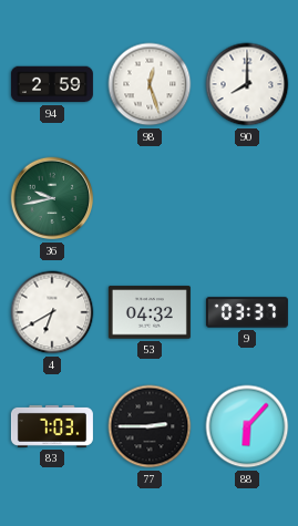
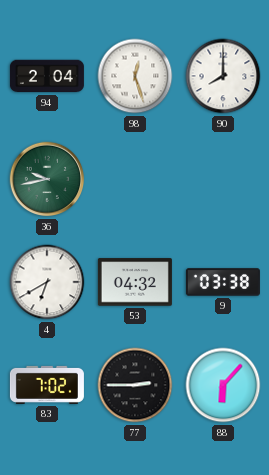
94: 2:59 -> 2:04
9: 03:37 -> 03:38
83: 7:03 -> 7:02
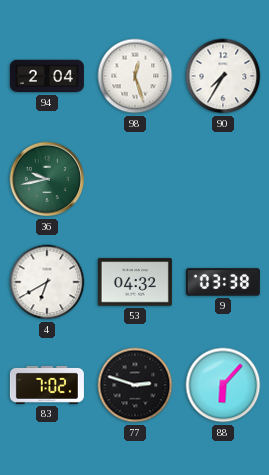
90: 8:00 -> 7:35
77: 2:45 -> 2:48
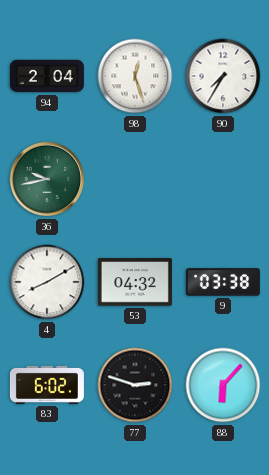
4: 6:40 -> 8:10
83: 7:02 -> 6:02
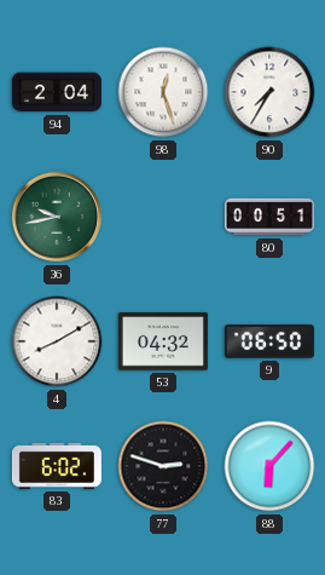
80: none -> 00:51
9: 03:38 -> 06:50
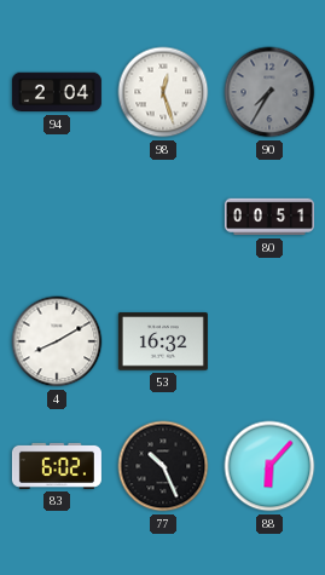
90 dial: white -> grey
36: 9:43 -> none
53: 04:32 -> 16:32
9: 06:50 -> none
77: 2:48 -> 10:26
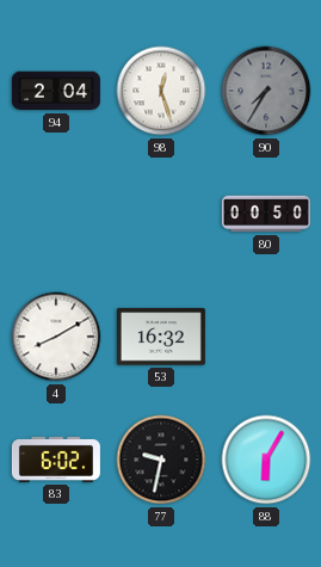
80: 00:51 -> 00:50
77: 10:26 -> 9:32
88: 6:07 -> 6:05
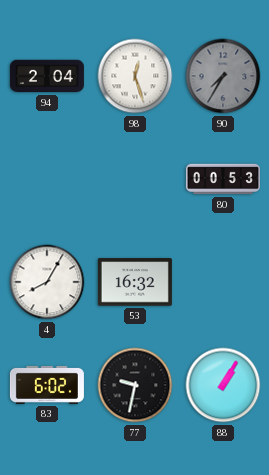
80: 00:50 -> 00:53
4: 8:10 -> 8:05
88: 6:05 -> 1:05
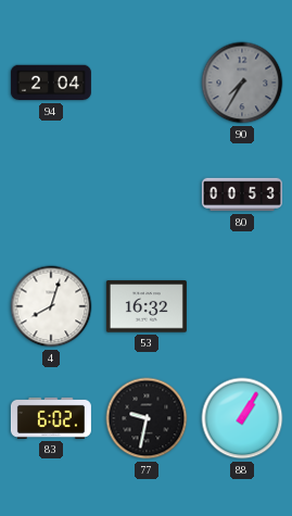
98: 12:27 -> none
4: 8:05 -> 8:03
